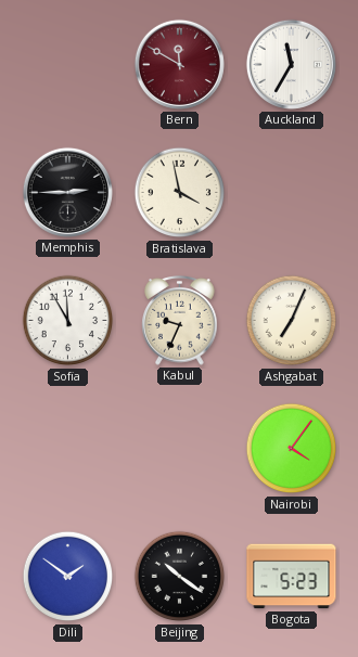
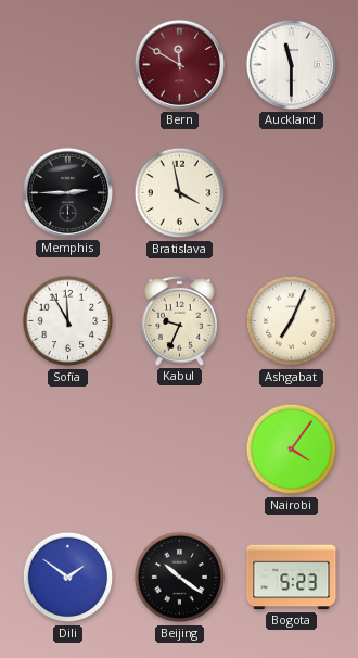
Auckland: 11:35 -> 11:30
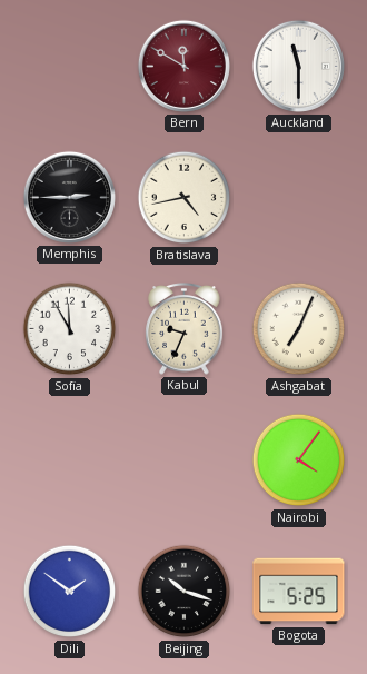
Bratislava: 3:58 -> 4:43
Beijing: 10:21 -> 10:18
Bogota: 5:23 -> 5:25
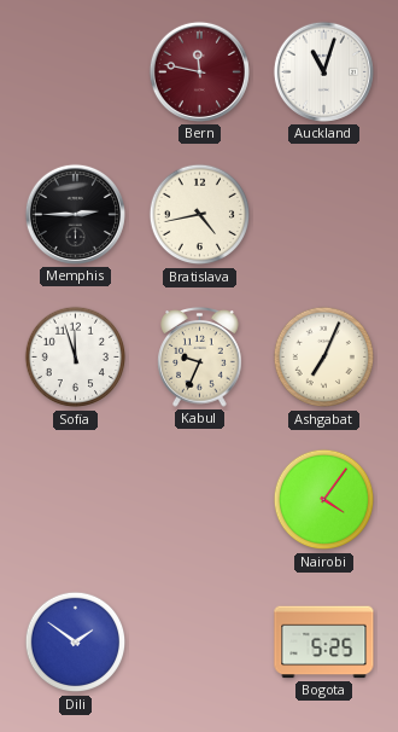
Bern: 11:50 -> 11:47
Auckland: 11:30 -> 11:03
Sofia: 11:55 -> 11:57
Beijing: 10:18 -> none
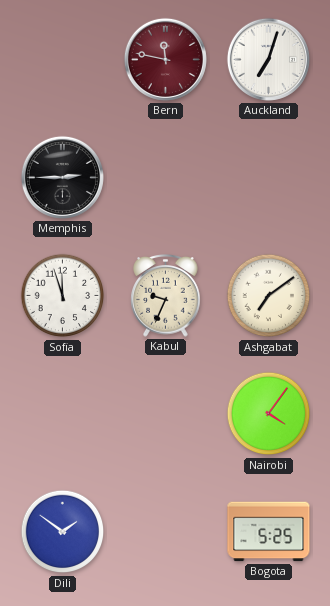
Auckland: 11:03 -> 7:03
Bratislava: 4:43 -> none
Ashgabat: 7:04 -> 7:09
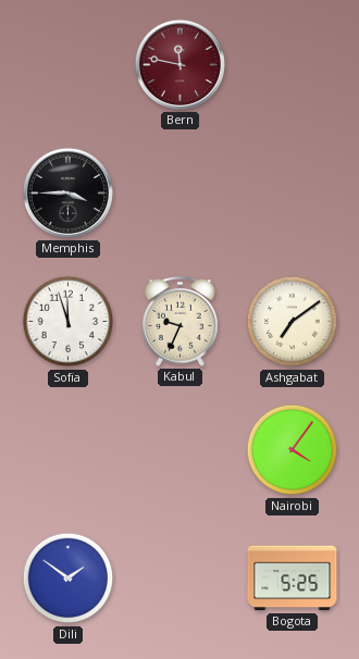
Auckland: 7:03 -> none
Memphis: 2:45 -> 3:45
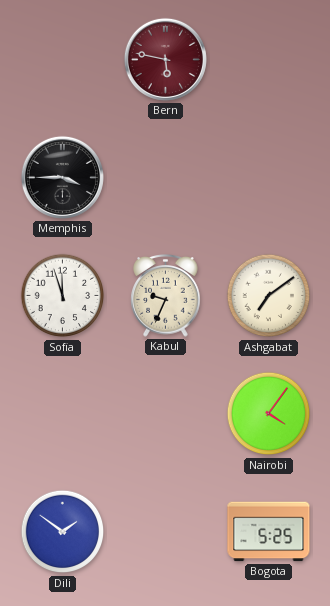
Bern: 11:47 -> 5:47
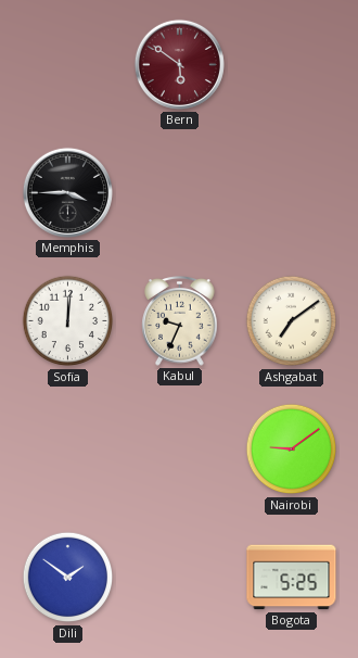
Bern: 5:47 -> 5:51
Sofia: 11:57 -> 12:01
Nairobi: 4:06 -> 9:09
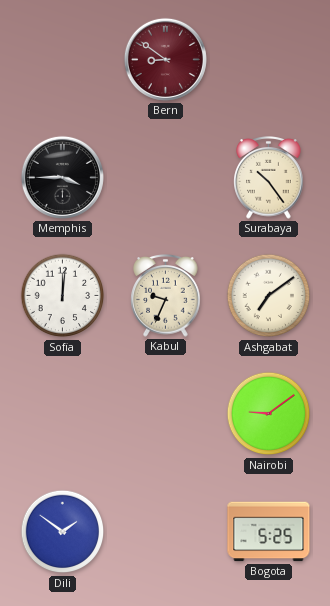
Bern: 5:51 -> 8:51
Surabaya: none -> 10:24
